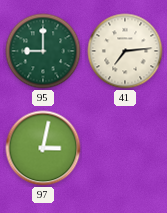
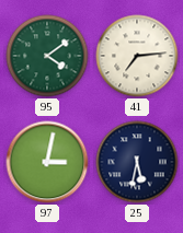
95: 9:00 -> 4:09
25: none -> 5:32
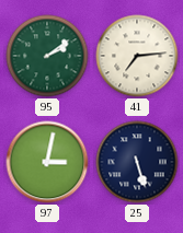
95: 4:09 -> 2:09
25: 5:32 -> 5:27
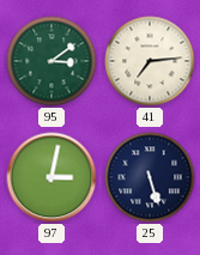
95: 2:09 -> 3:09
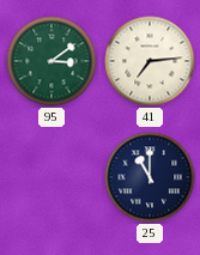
97: 3:02 -> none
25: 5:27 -> 11:00
